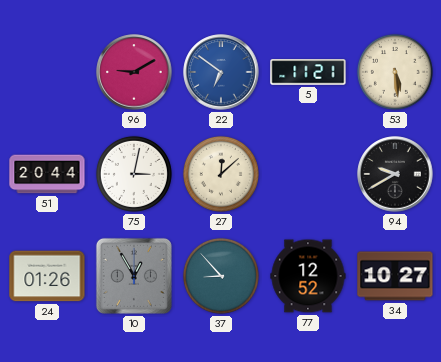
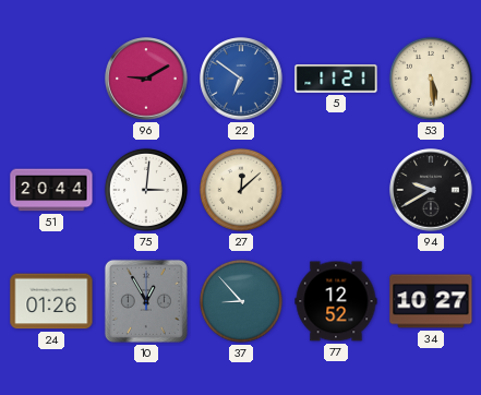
75: 3:02 -> 3:01
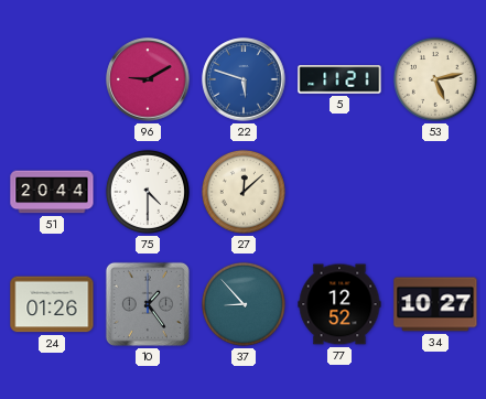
22: 6:51 -> 5:48
53: 5:29 -> 5:13
75: 3:01 -> 4:30
94: 9:40 -> none
10: 12:55 -> 1:24
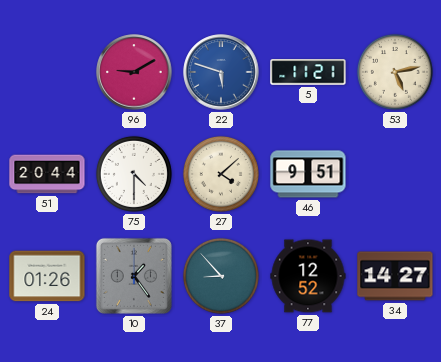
27: 12:08 -> 4:08
46: none -> 9:51
34: 10:27 -> 14:27
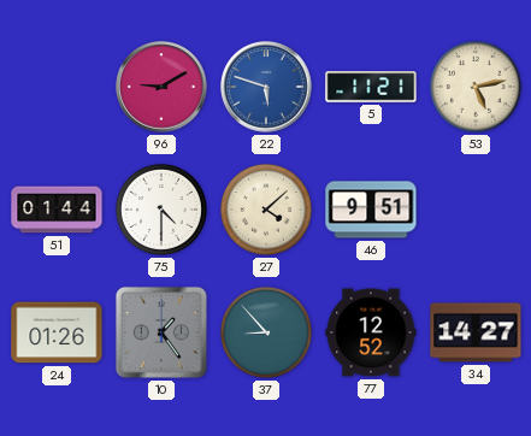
51: 20:44 -> 01:44
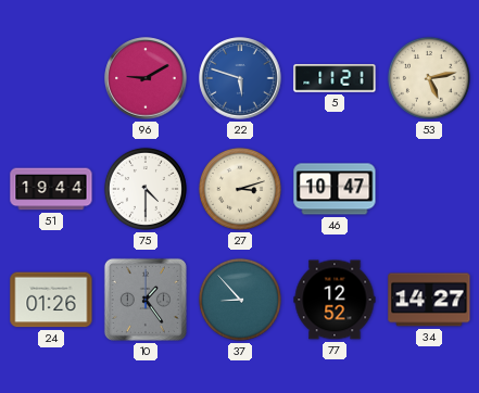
51: 01:44 -> 19:44
27: 4:08 -> 3:12
46: 9:51 -> 10:47
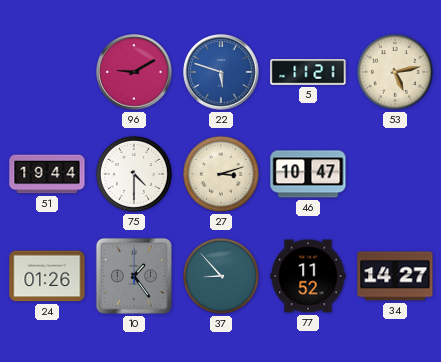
77: 12:52 -> 11:52
